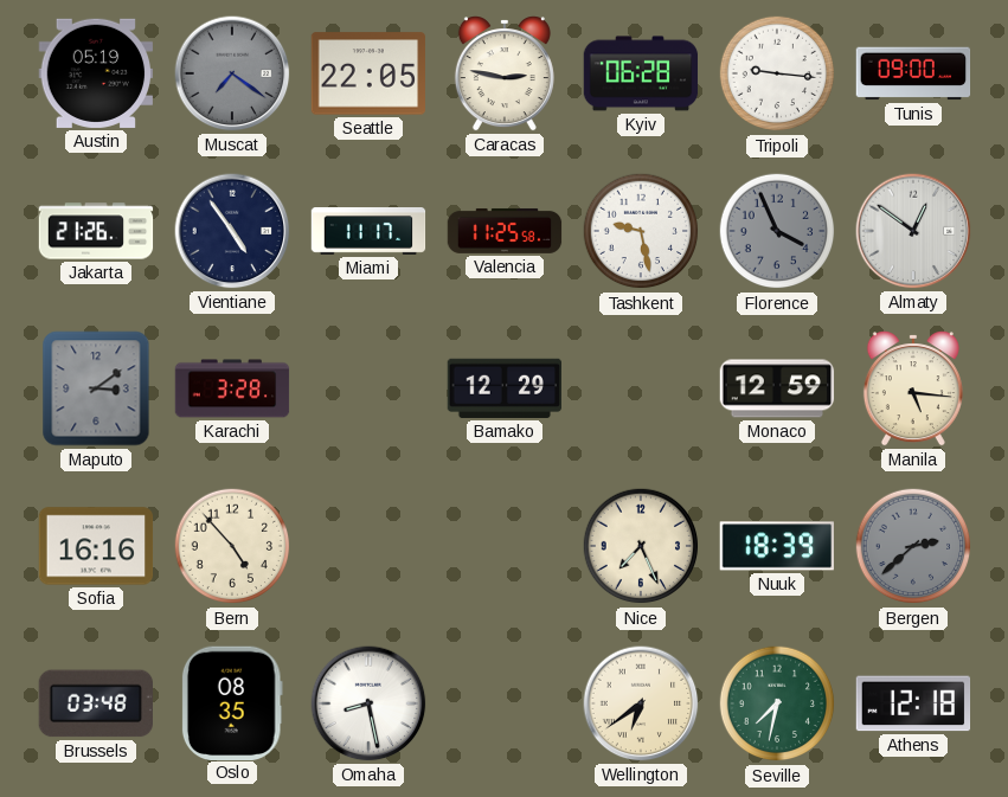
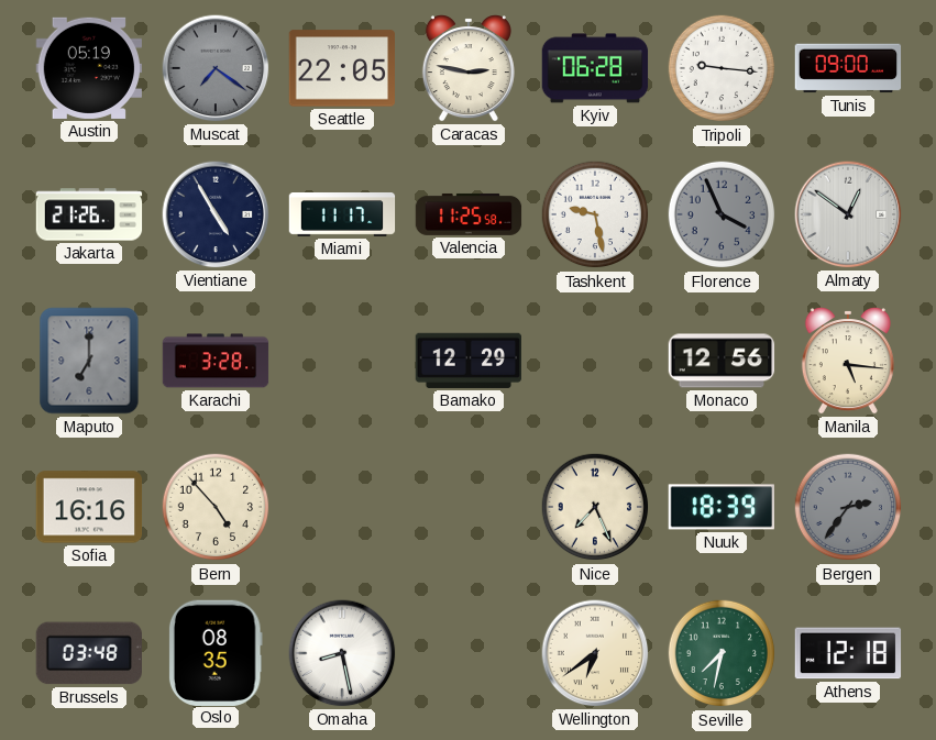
Vientiane: 4:54 -> 4:55
Maputo: 3:09 -> 7:00
Monaco: 12:59 -> 12:56
Bergen: 2:38 -> 2:36
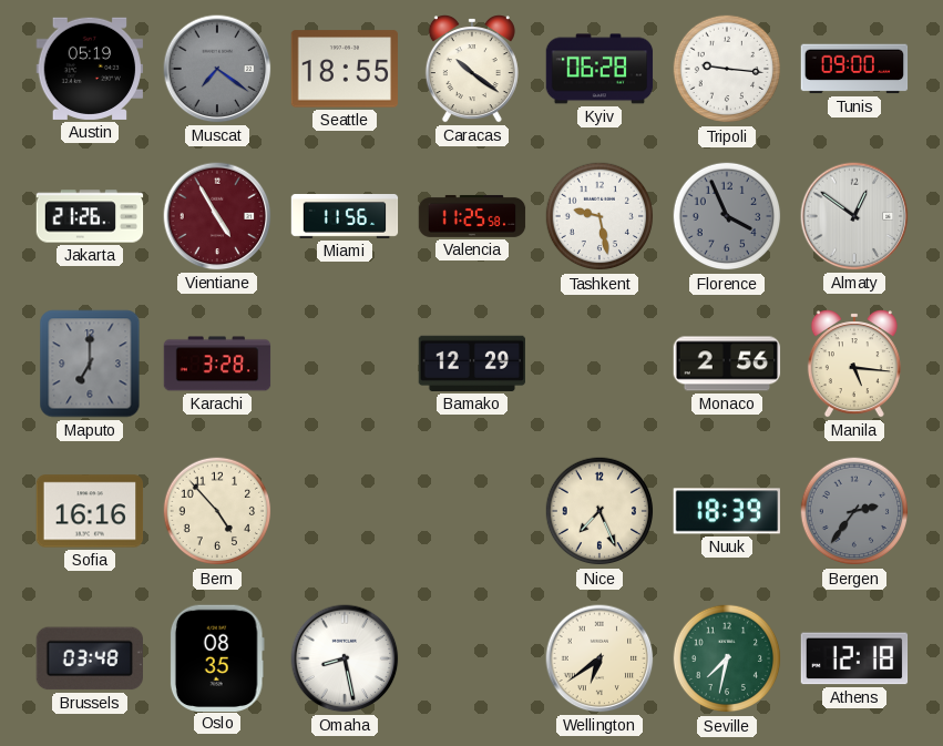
Seattle: 22:05 -> 18:55
Caracas: 2:47 -> 10:21
Vientiane dial: navy -> burgundy
Miami: 11:17 -> 11:56
Monaco: 12:56 -> 2:56
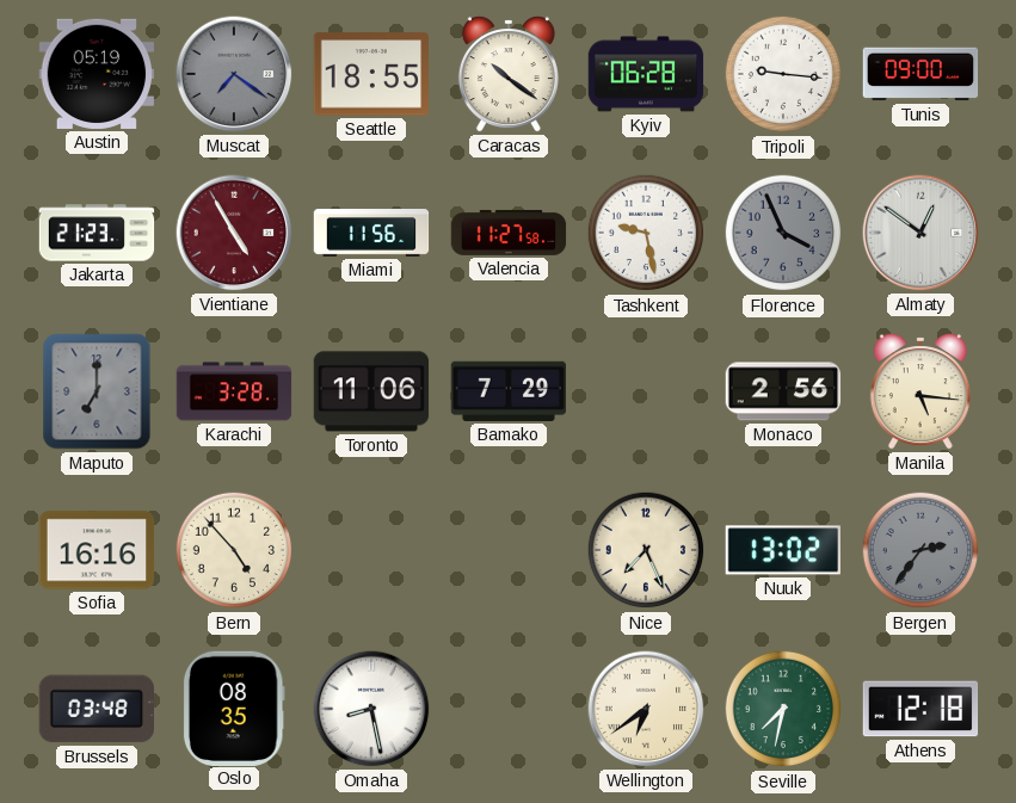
Jakarta: 21:26 -> 21:23
Valencia: 11:25 -> 11:27
Toronto: none -> 11:06
Bamako: 12:29 -> 7:29
Nuuk: 18:39 -> 13:02
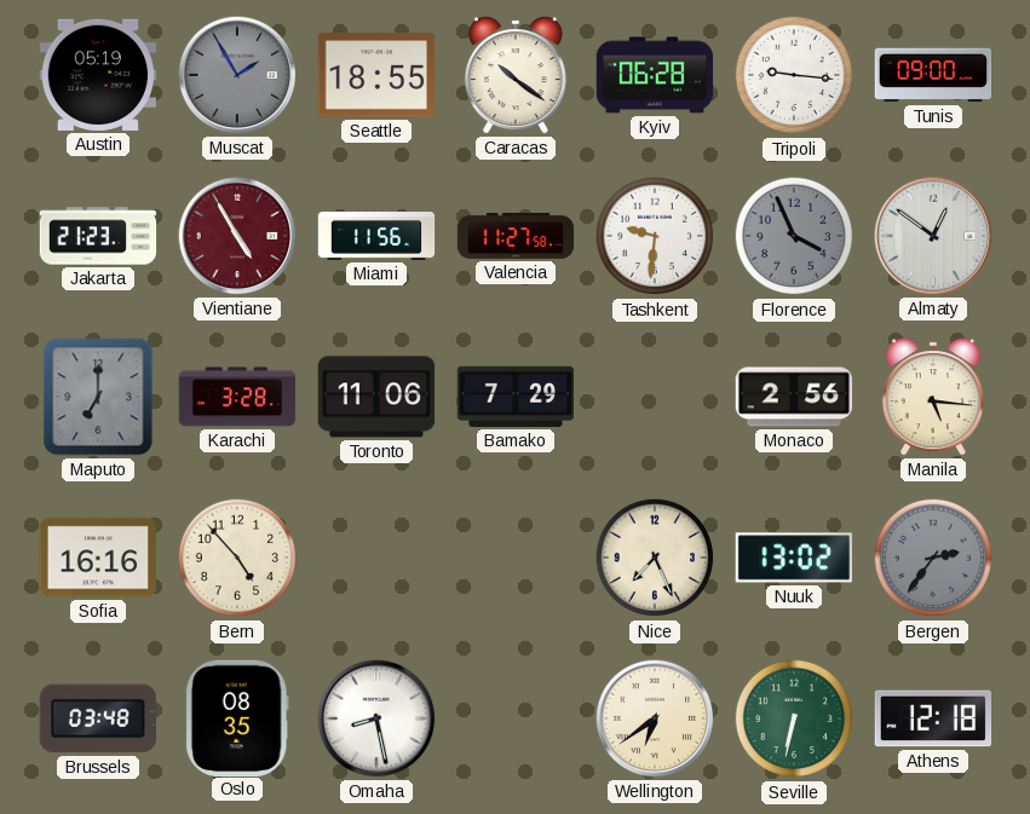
Muscat: 7:21 -> 1:55
Tashkent: 9:28 -> 9:31
Seville: 7:32 -> 6:32
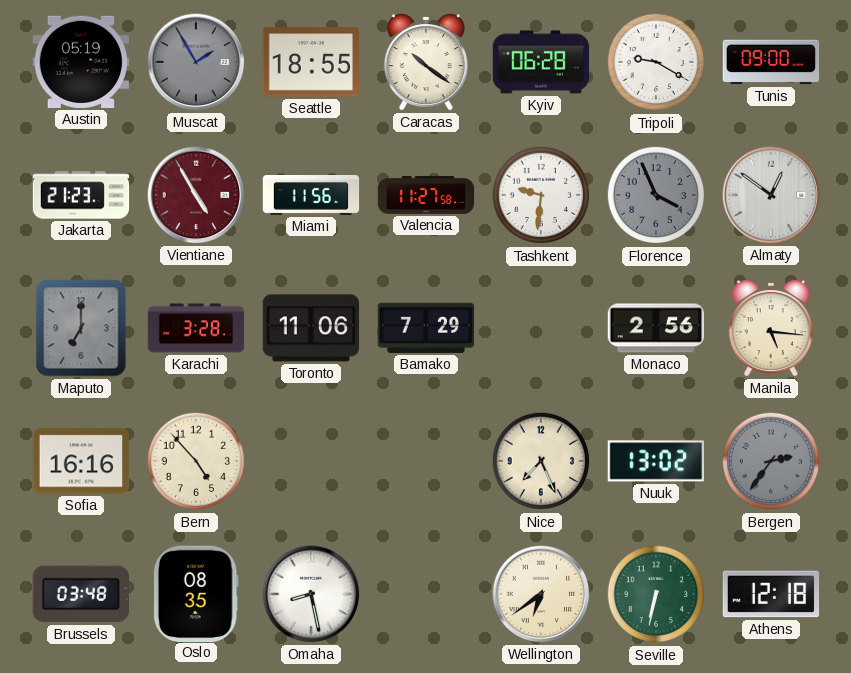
Tripoli: 9:16 -> 9:20
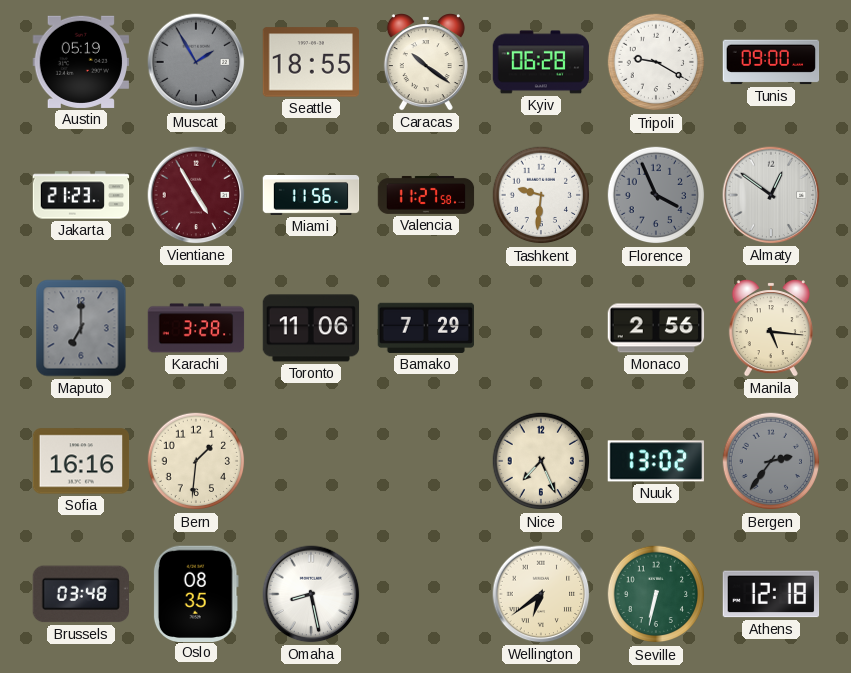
Bern: 4:53 -> 1:31
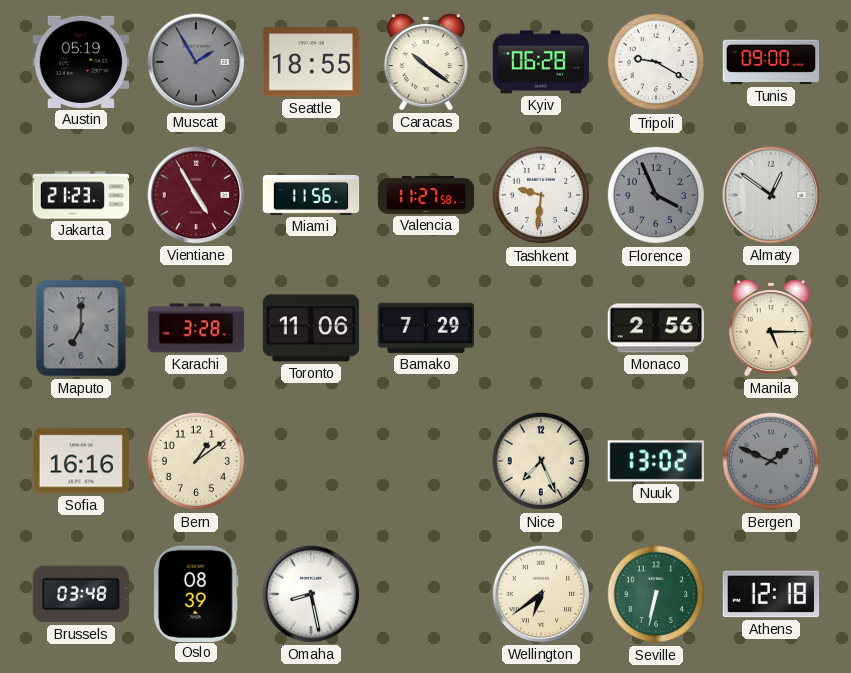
Manila: 5:16 -> 5:15
Bern: 1:31 -> 1:09
Bergen: 2:36 -> 1:49
Oslo: 08:35 -> 08:39
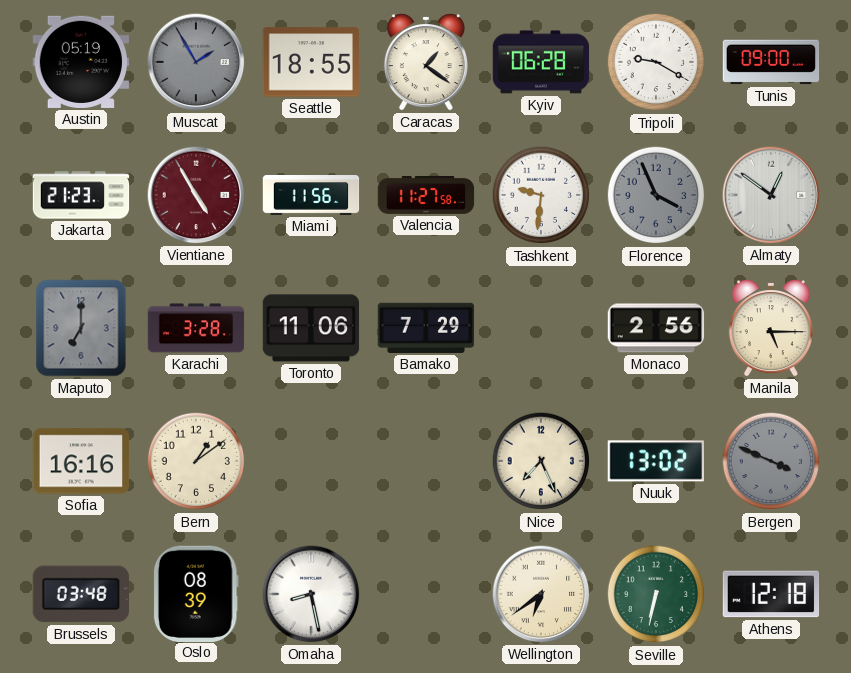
Caracas: 10:21 -> 1:21
Bergen: 1:49 -> 3:49
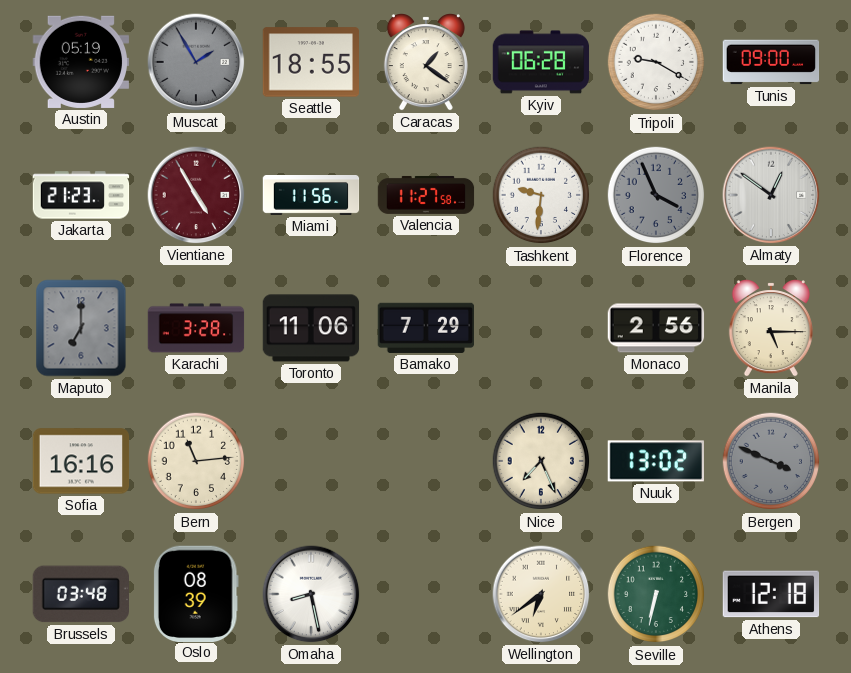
Bern: 1:09 -> 11:14
